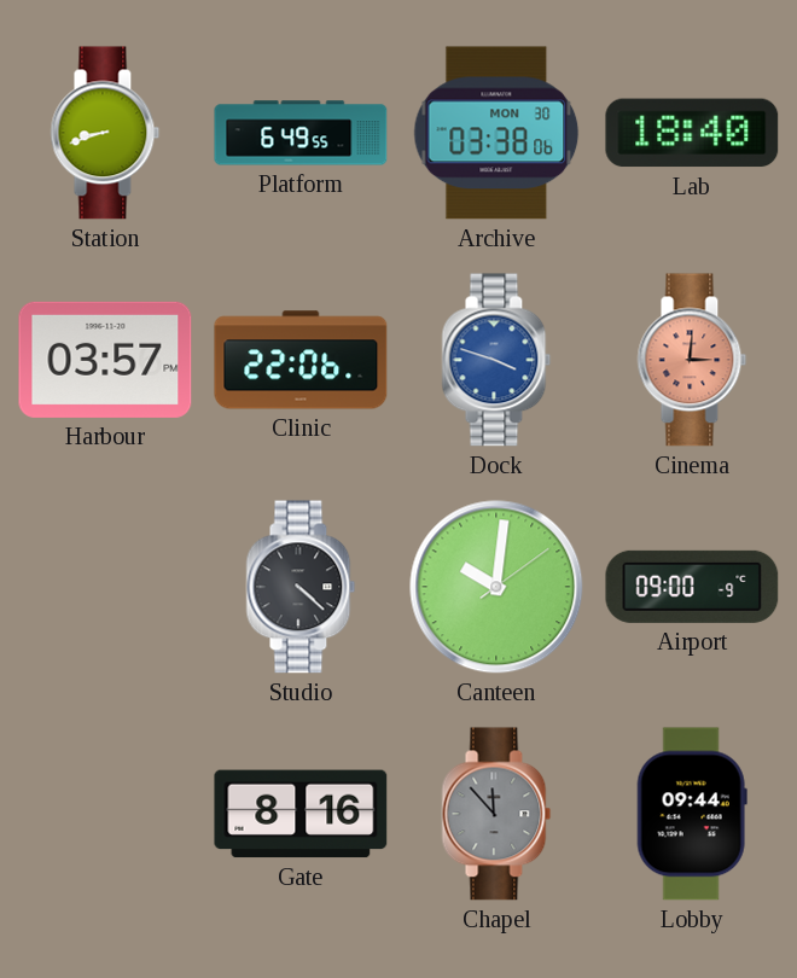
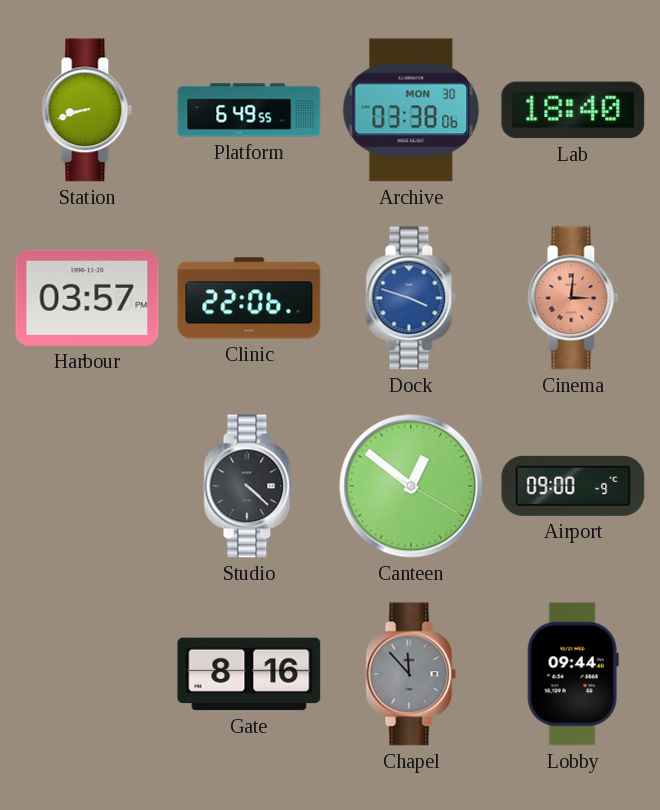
Canteen: 10:01 -> 12:51
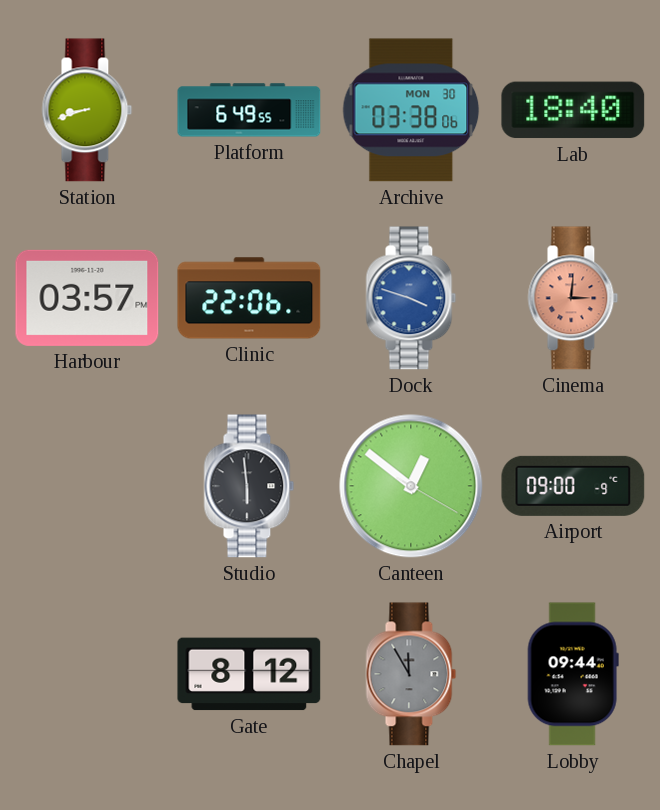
Studio: 4:22 -> 5:59
Gate: 8:16 -> 8:12
Chapel: 11:53 -> 11:55
